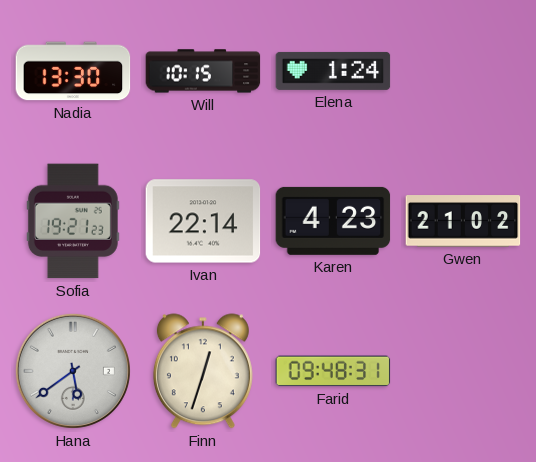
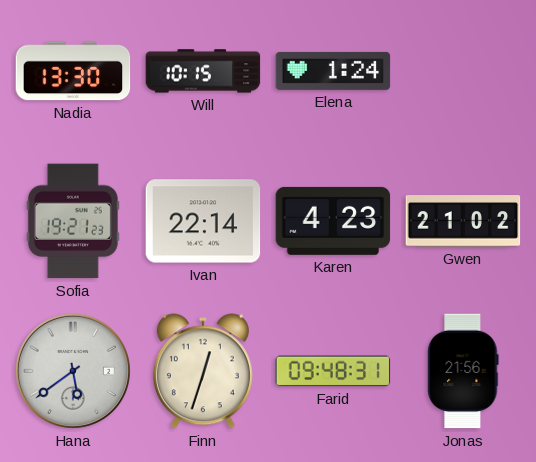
Jonas: none -> 21:56
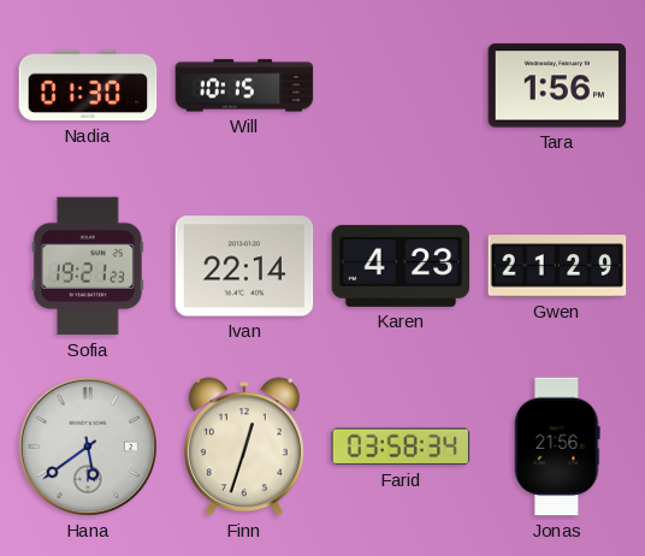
Nadia: 13:30 -> 01:30
Elena: 1:24 -> none
Tara: none -> 1:56
Gwen: 21:02 -> 21:29
Farid: 09:48 -> 03:58
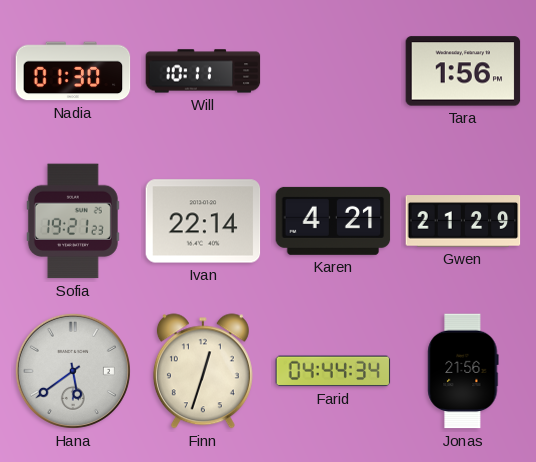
Will: 10:15 -> 10:11
Karen: 4:23 -> 4:21
Farid: 03:58 -> 04:44
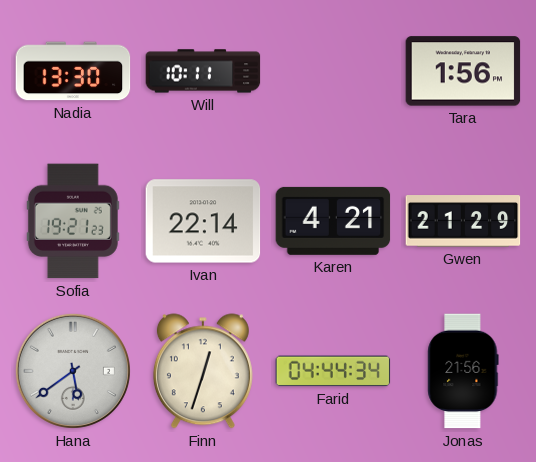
Nadia: 01:30 -> 13:30
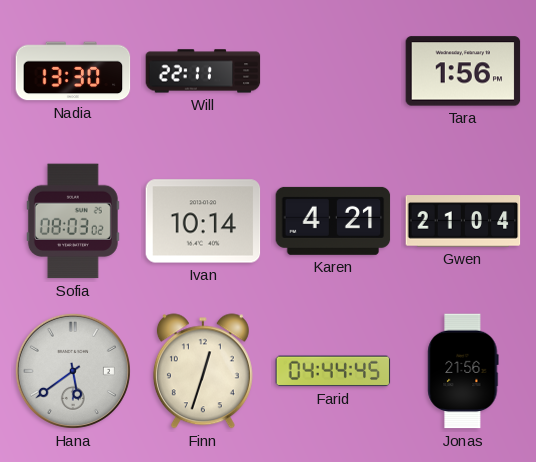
Will: 10:11 -> 22:11
Sofia: 19:21 -> 08:03
Ivan: 22:14 -> 10:14
Gwen: 21:29 -> 21:04
Farid: 04:44:34 -> 04:44:45
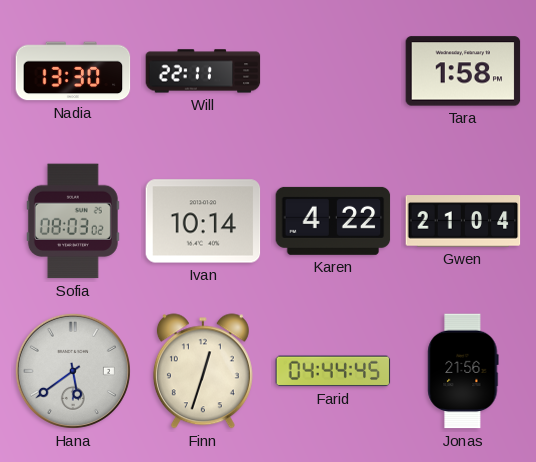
Tara: 1:56 -> 1:58
Karen: 4:21 -> 4:22
